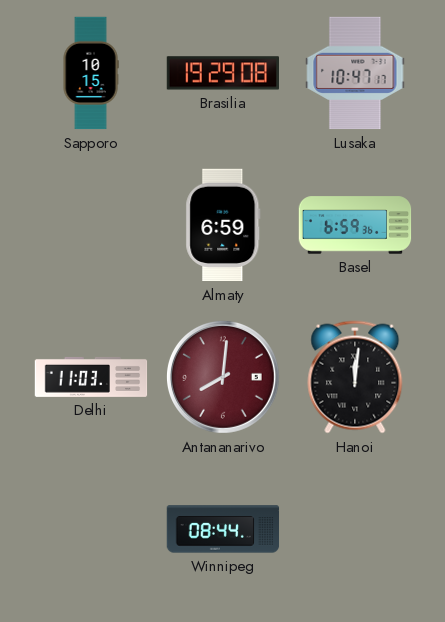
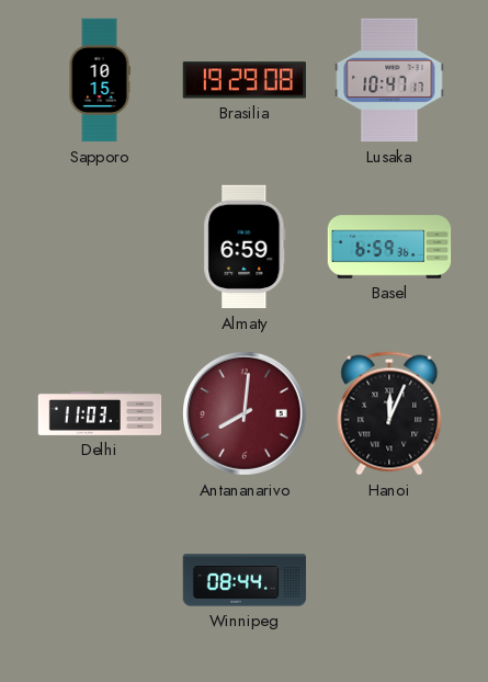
Hanoi: 12:01 -> 12:04
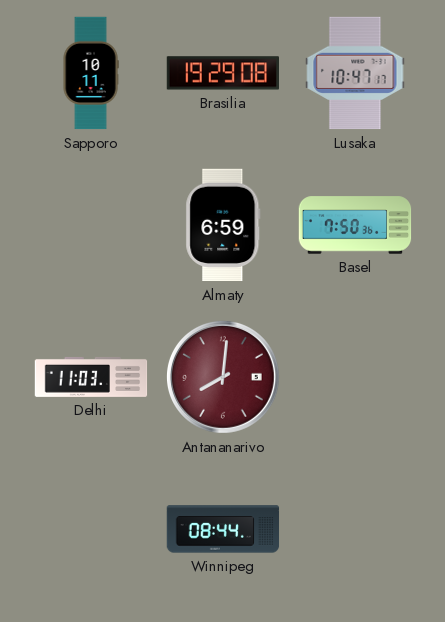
Sapporo: 10:15 -> 10:11
Basel: 6:59 -> 7:50
Hanoi: 12:04 -> none
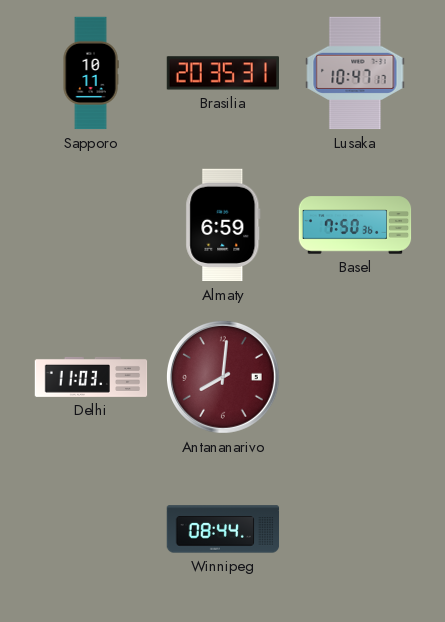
Brasilia: 19:29 -> 20:35
